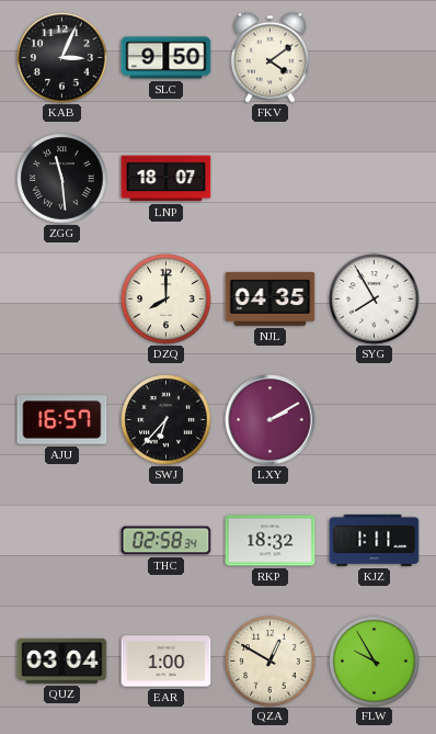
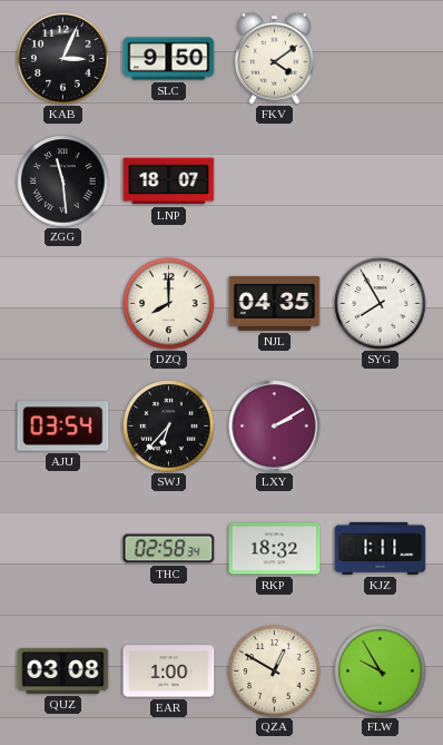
AJU: 16:57 -> 03:54
QUZ: 03:04 -> 03:08
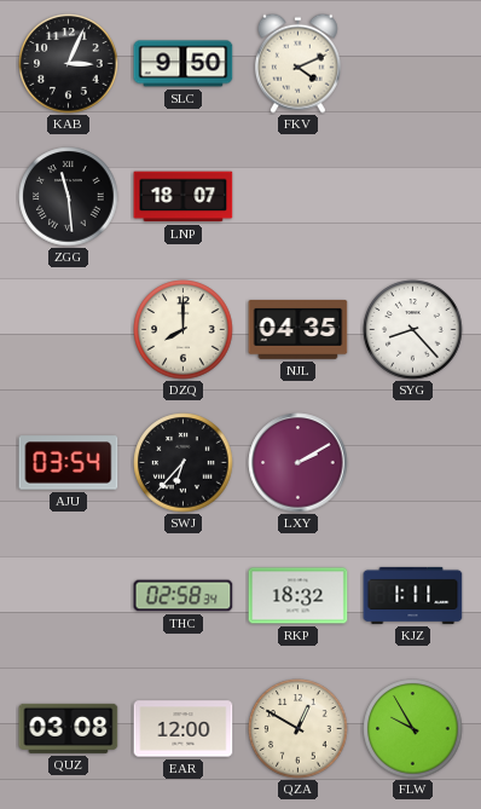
FKV: 4:09 -> 4:11
SYG: 7:55 -> 8:23
EAR: 1:00 -> 12:00
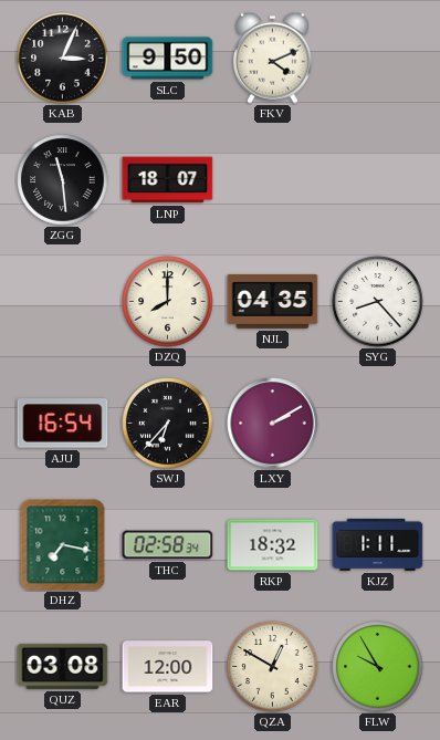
AJU: 03:54 -> 16:54
DHZ: none -> 7:17
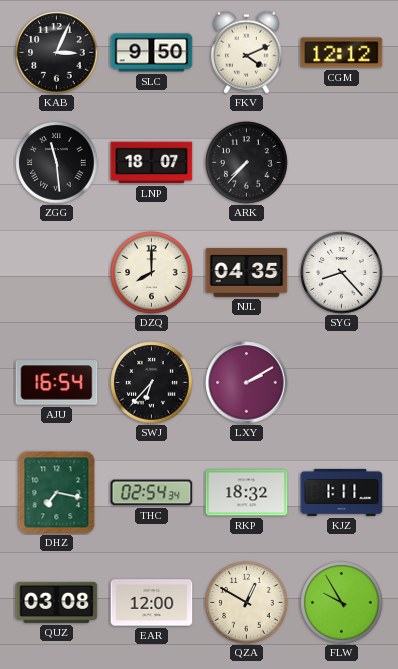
CGM: none -> 12:12
ARK: none -> 7:37
THC: 02:58 -> 02:54
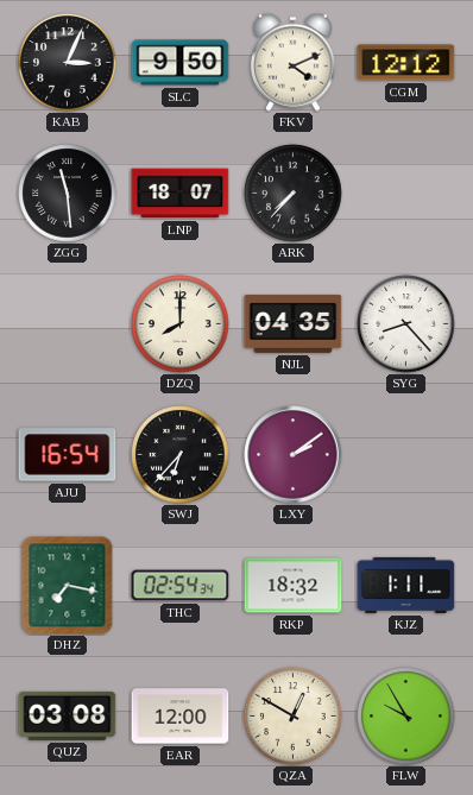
LXY: 2:10 -> 2:09
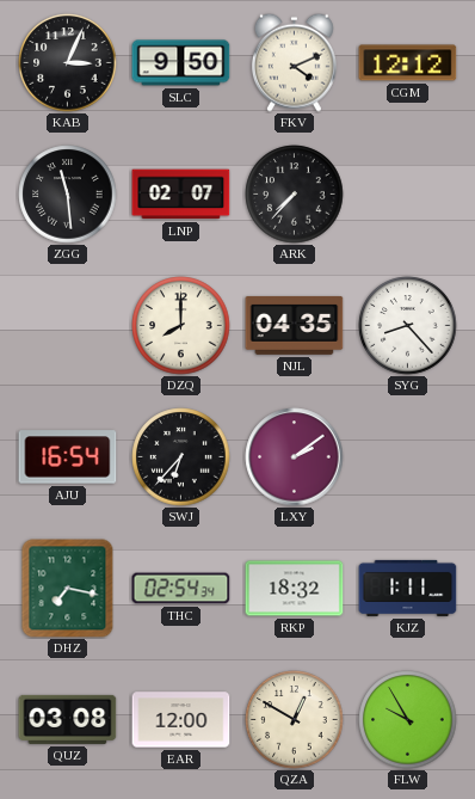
LNP: 18:07 -> 02:07
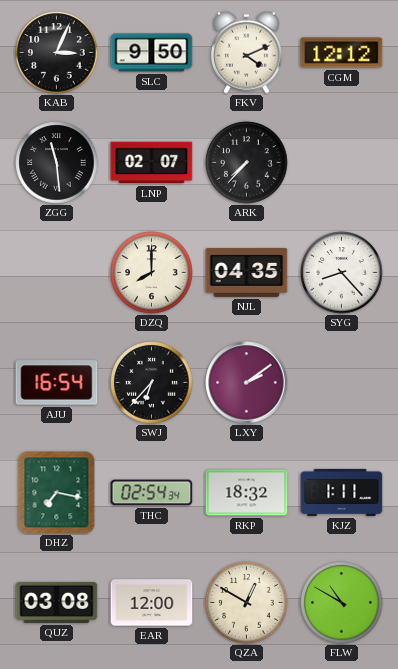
FLW: 9:55 -> 10:50
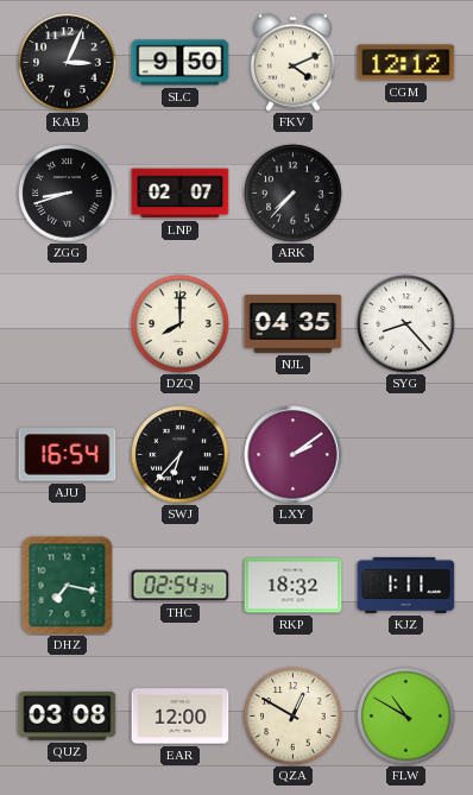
ZGG: 11:29 -> 8:42
